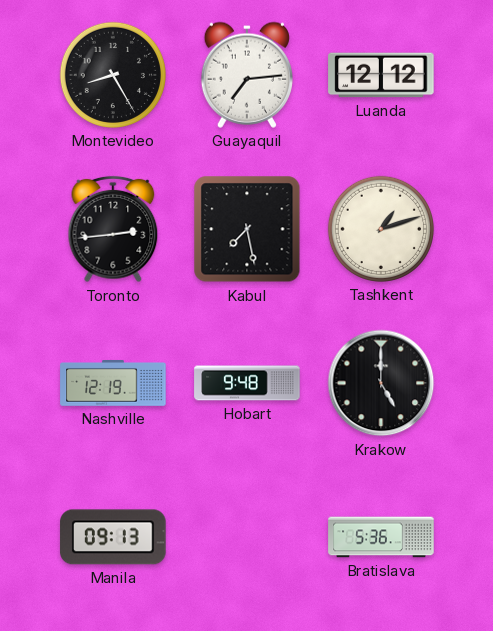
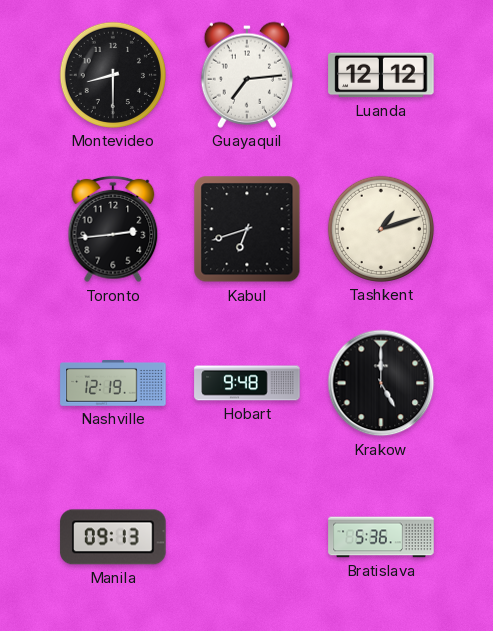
Montevideo: 8:25 -> 8:30
Kabul: 7:28 -> 6:42
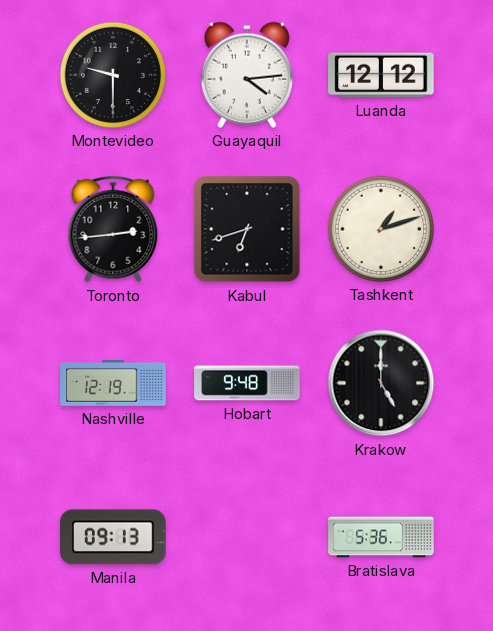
Montevideo: 8:30 -> 9:30
Guayaquil: 7:14 -> 4:14
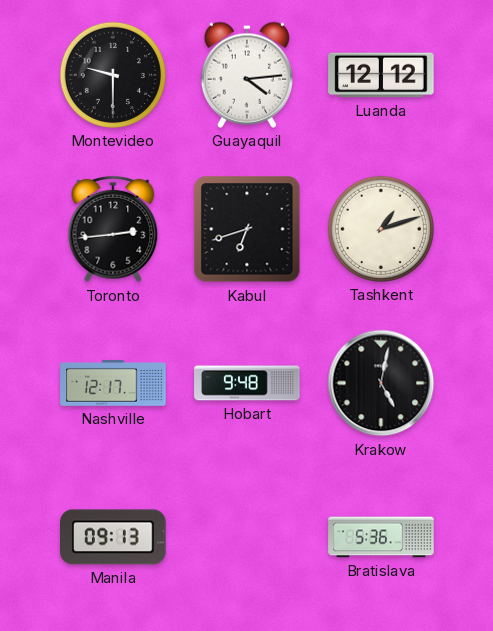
Nashville: 12:19 -> 12:17
Krakow: 5:00 -> 5:02
